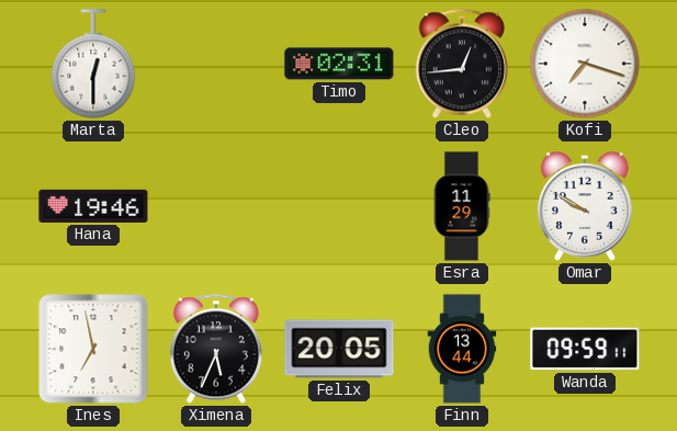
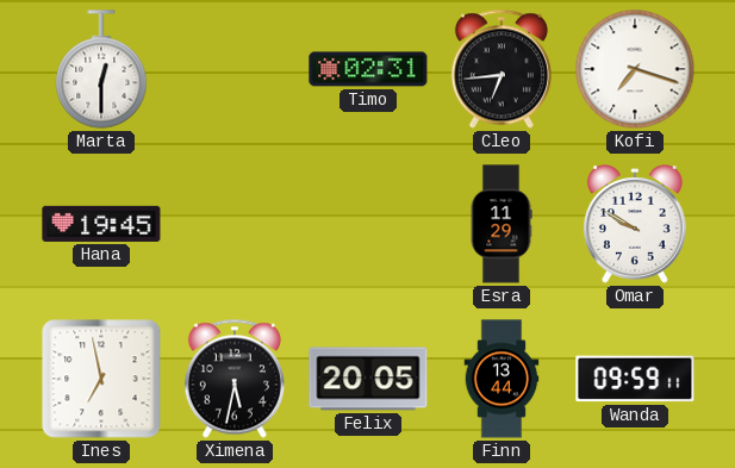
Cleo: 12:44 -> 6:44
Hana: 19:46 -> 19:45
Ximena: 5:34 -> 5:32
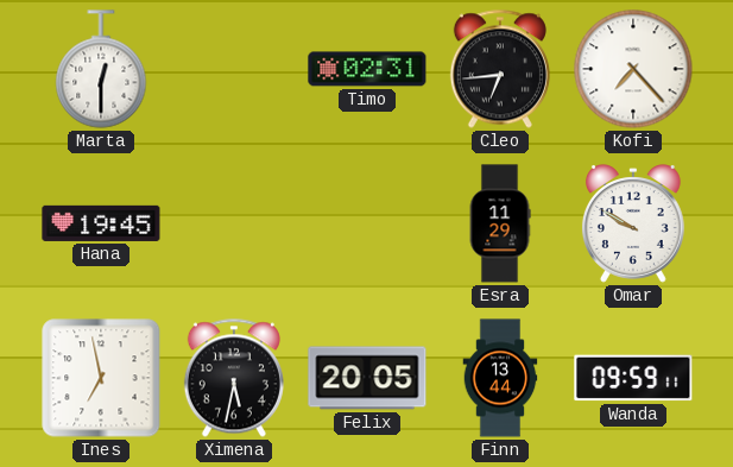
Kofi: 7:18 -> 7:23
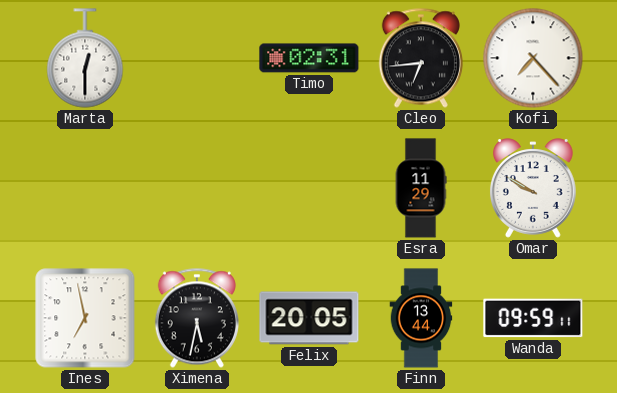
Hana: 19:45 -> none
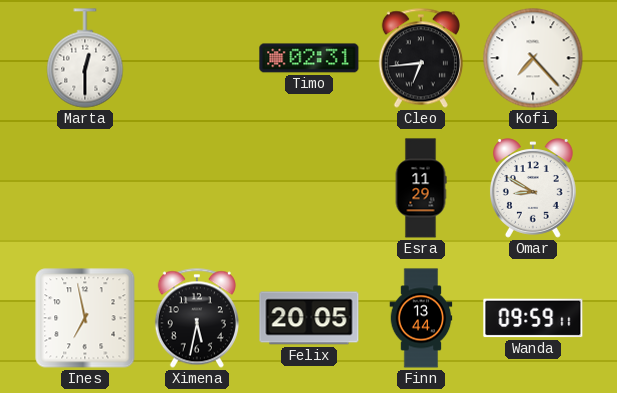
Omar: 9:50 -> 8:50
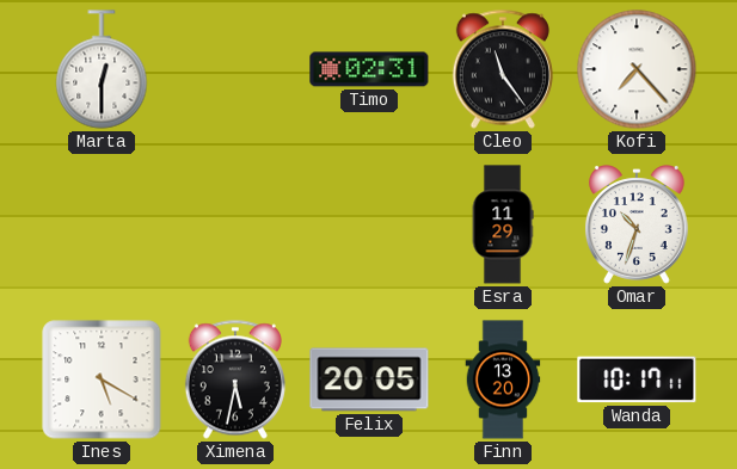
Cleo: 6:44 -> 11:24
Omar: 8:50 -> 10:33
Ines: 6:58 -> 5:20
Finn: 13:44 -> 13:20
Wanda: 09:59 -> 10:17
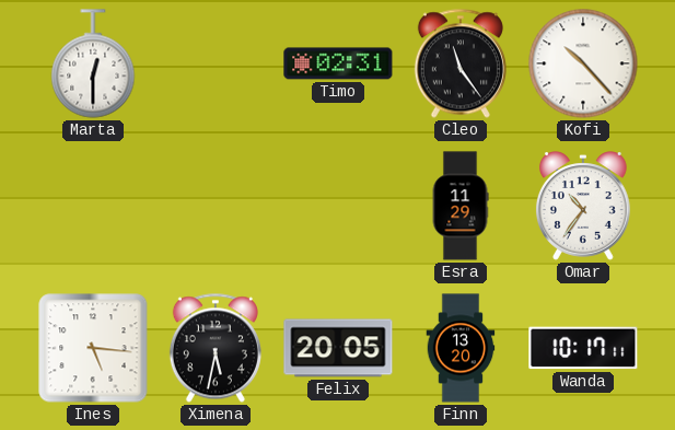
Kofi: 7:23 -> 10:23
Omar: 10:33 -> 10:36
Ines: 5:20 -> 5:16
